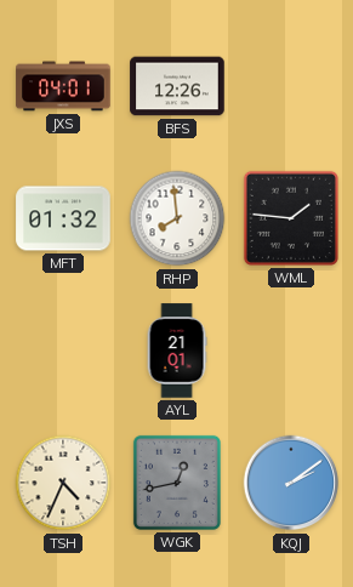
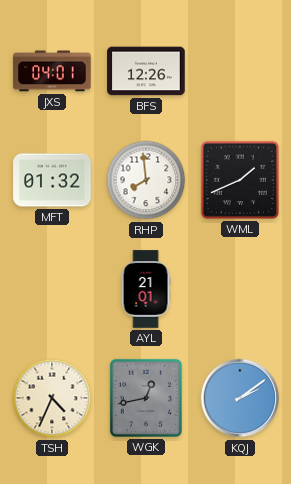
WML: 1:46 -> 1:41
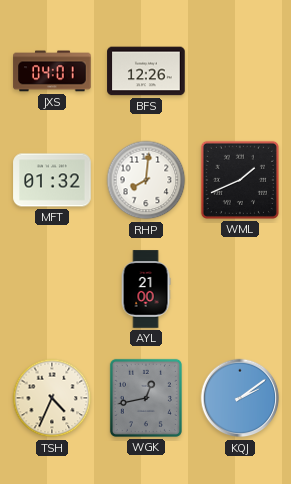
RHP: 7:59 -> 8:01
AYL: 21:01 -> 21:00
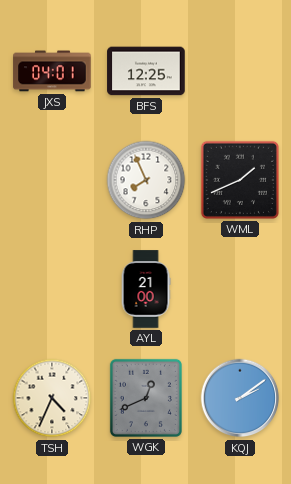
BFS: 12:26 -> 12:25
MFT: 01:32 -> none
RHP: 8:01 -> 7:56
WGK: 12:43 -> 12:41
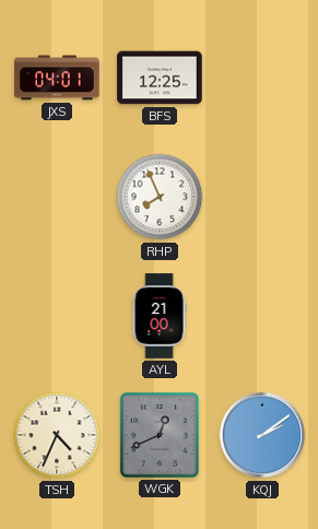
WML: 1:41 -> none
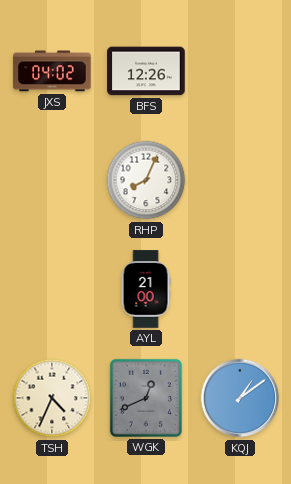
JXS: 04:01 -> 04:02
BFS: 12:25 -> 12:26
RHP: 7:56 -> 8:04
KQJ: 2:09 -> 1:09
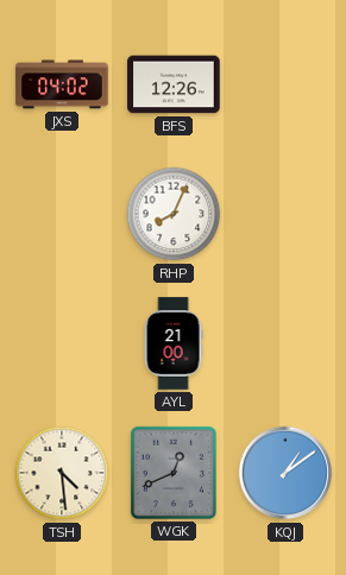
TSH: 4:34 -> 4:29
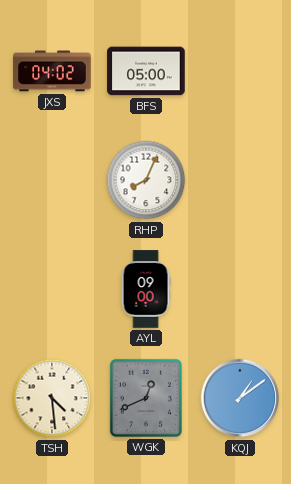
BFS: 12:26 -> 05:00
AYL: 21:00 -> 09:00
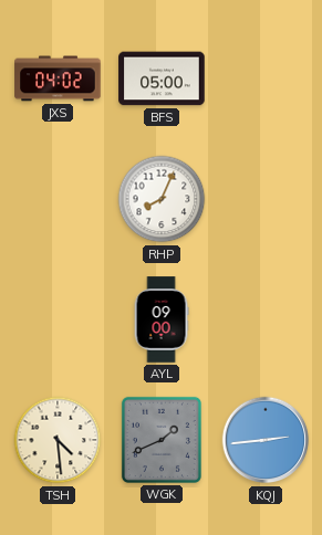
WGK: 12:41 -> 1:41
KQJ: 1:09 -> 2:44
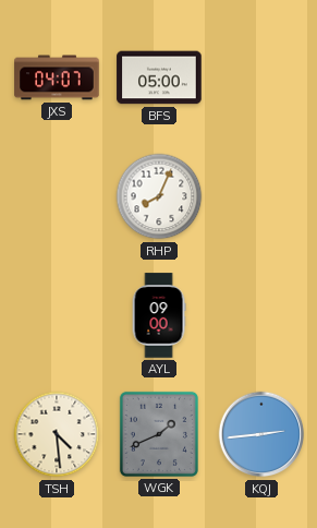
JXS: 04:02 -> 04:07
